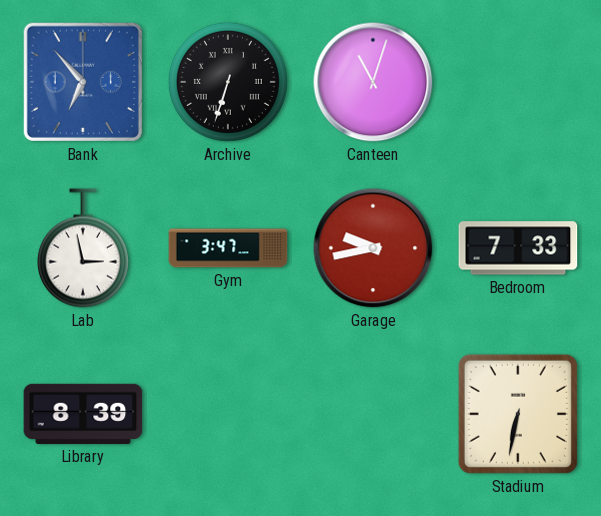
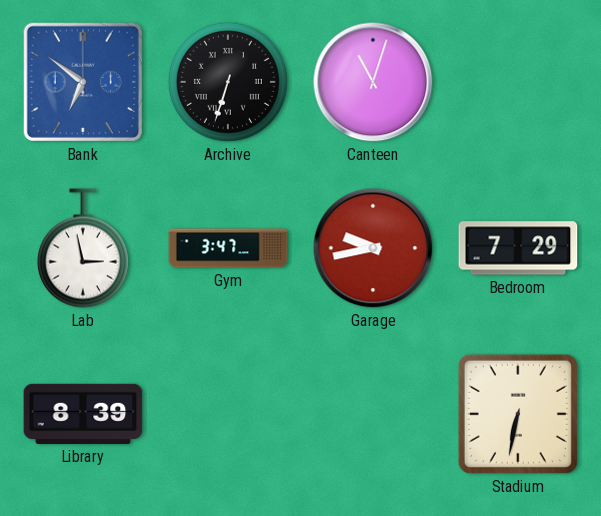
Bank: 6:53 -> 6:51
Bedroom: 7:33 -> 7:29
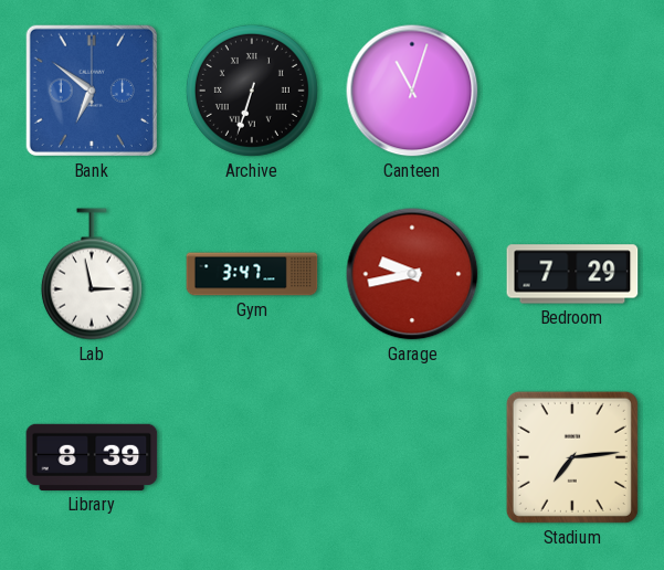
Stadium: 6:32 -> 7:14
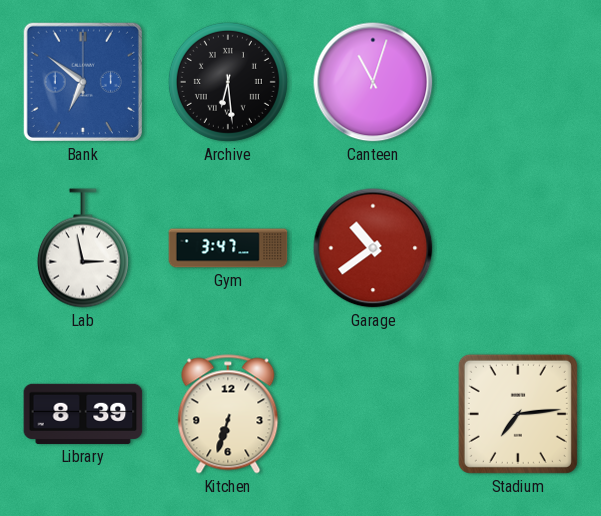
Archive: 6:33 -> 6:29
Garage: 9:43 -> 10:39
Bedroom: 7:29 -> none
Kitchen: none -> 6:33
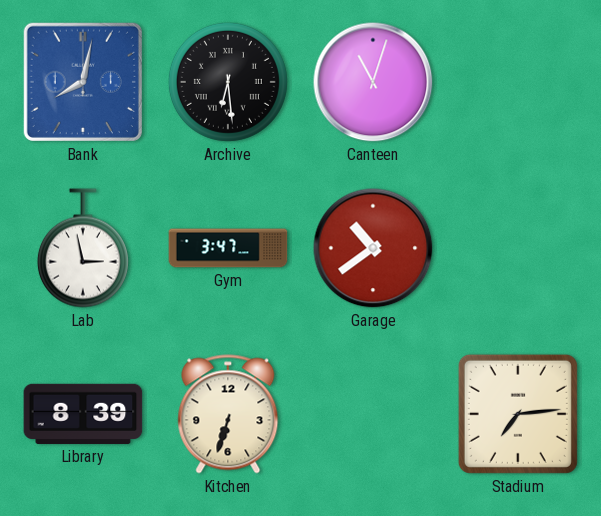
Bank: 6:51 -> 8:02
